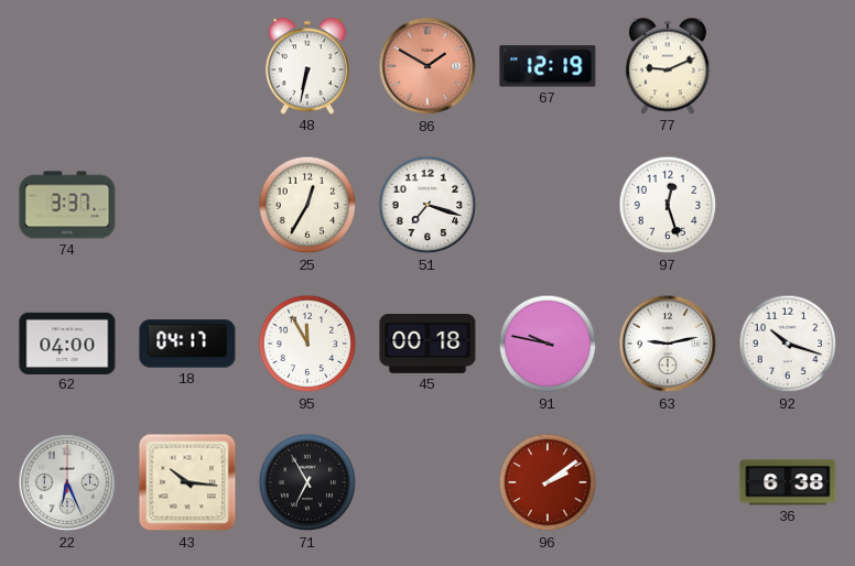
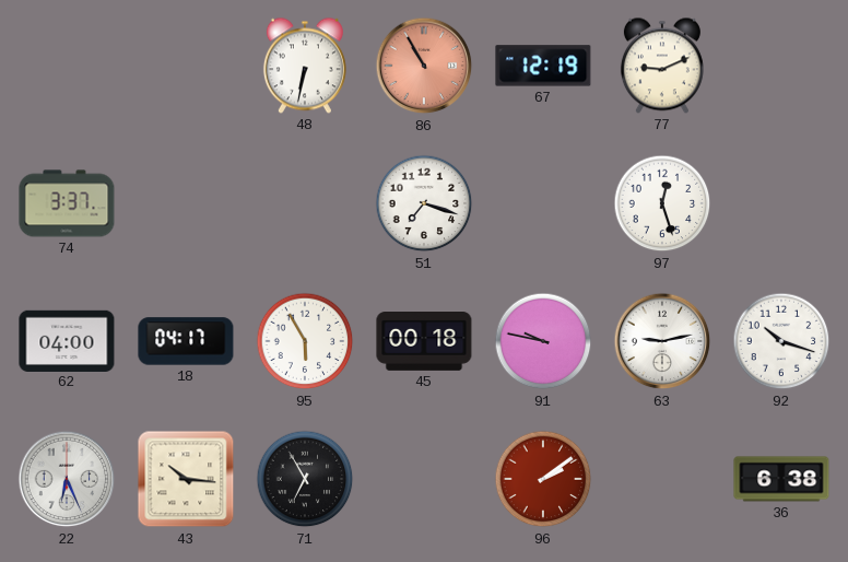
86: 1:50 -> 10:55
25: 12:35 -> none
95: 11:55 -> 5:55
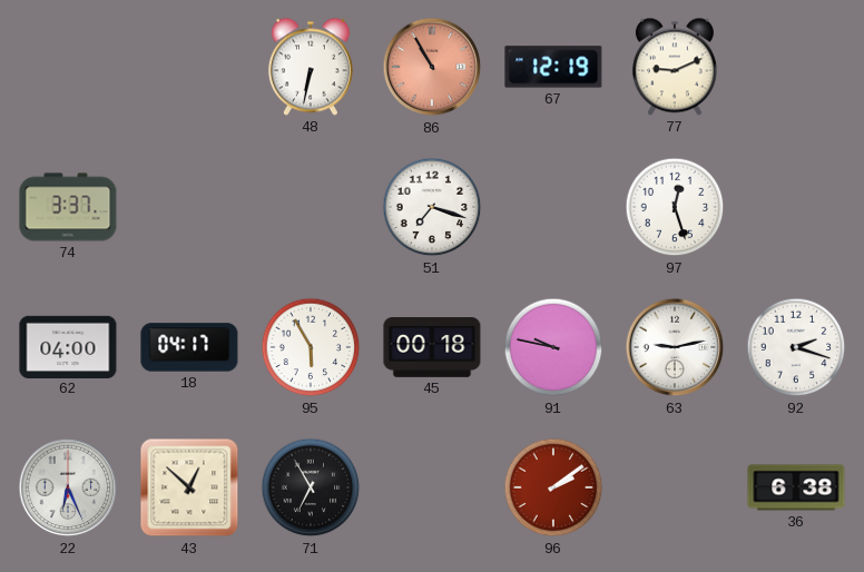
92: 10:18 -> 2:18
43: 10:16 -> 12:52
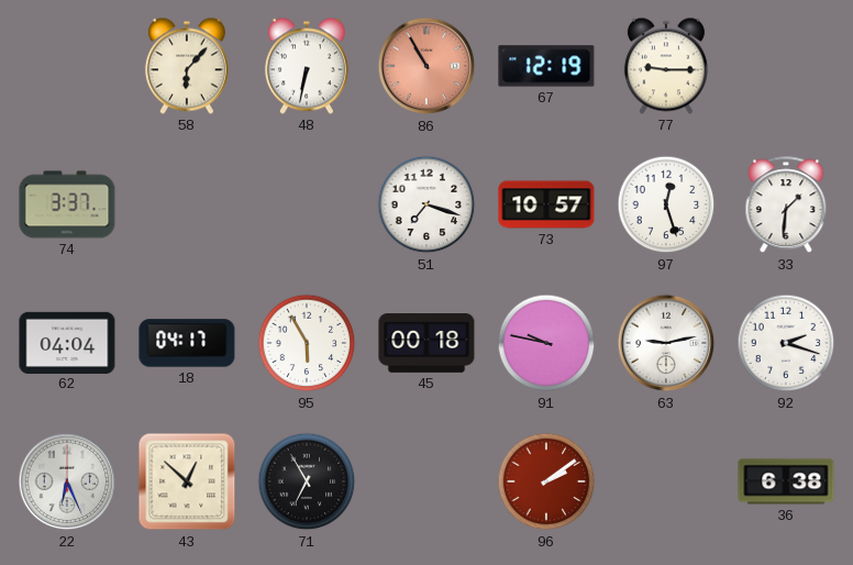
58: none -> 6:07
77: 9:11 -> 9:15
73: none -> 10:57
33: none -> 1:31
62: 04:00 -> 04:04
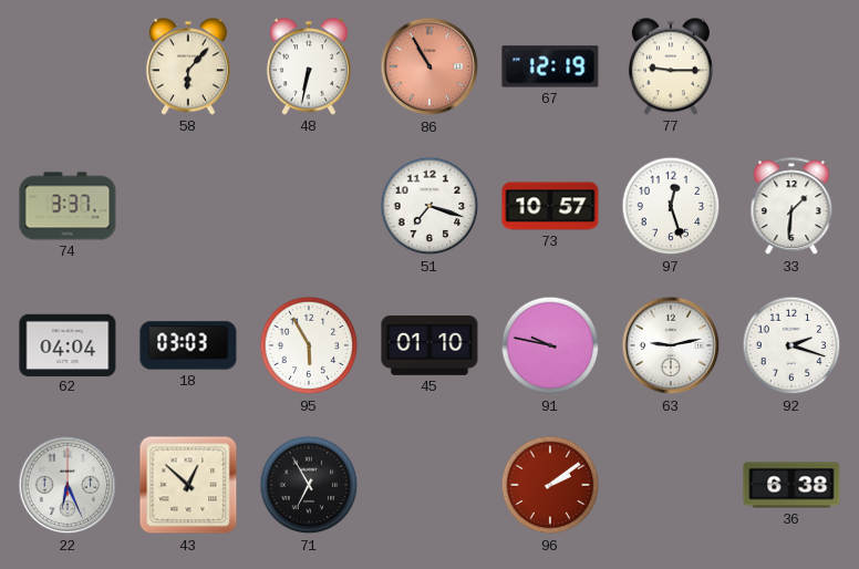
18: 04:17 -> 03:03
45: 00:18 -> 01:10
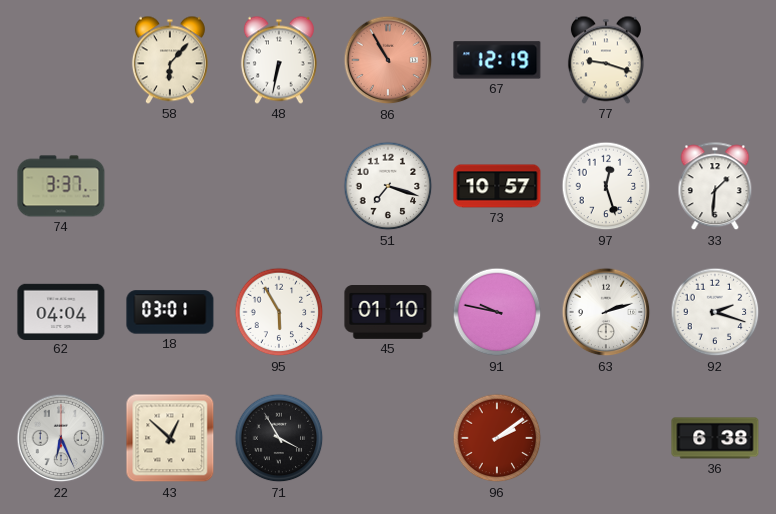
77: 9:15 -> 9:18
18: 03:03 -> 03:01
63: 9:13 -> 2:12
71: 6:55 -> 3:55
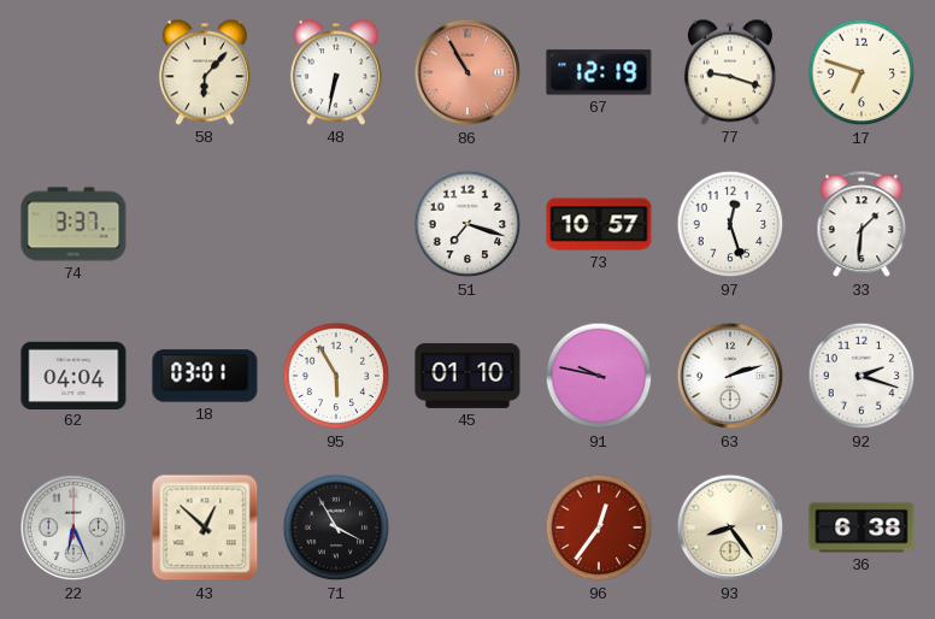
17: none -> 6:48
96: 2:09 -> 12:36
93: none -> 8:24
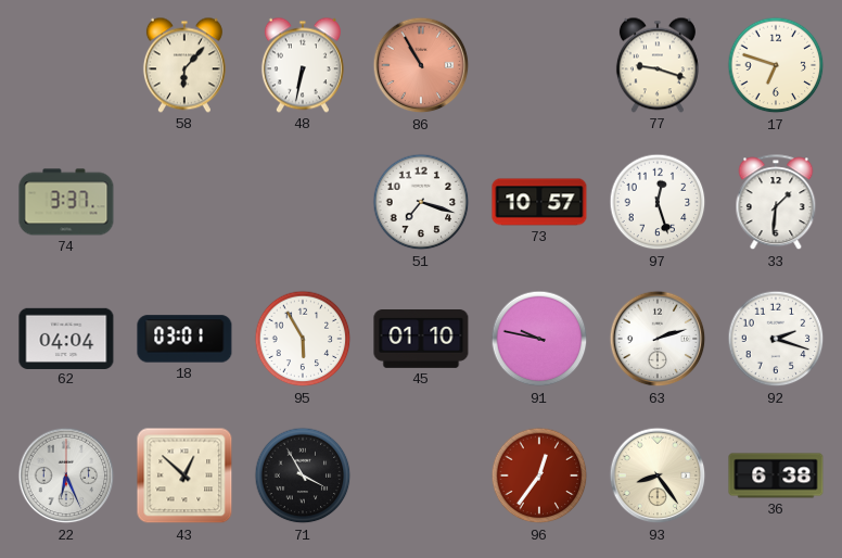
67: 12:19 -> none
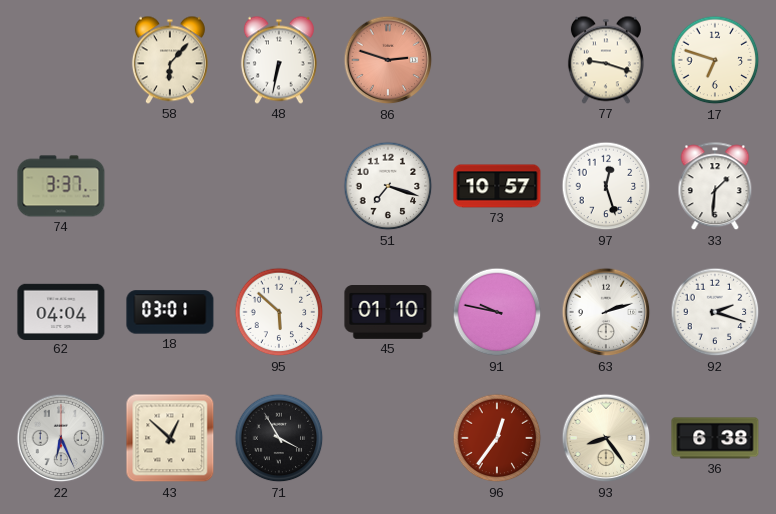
86: 10:55 -> 2:48
95: 5:55 -> 5:52
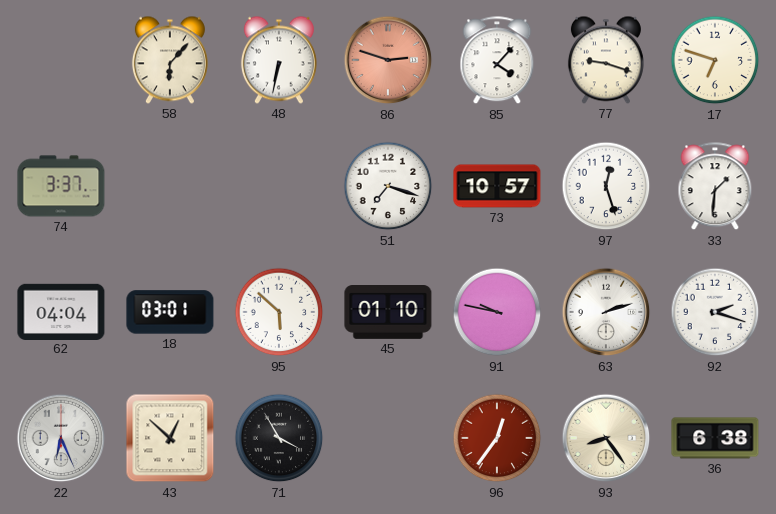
85: none -> 4:07
